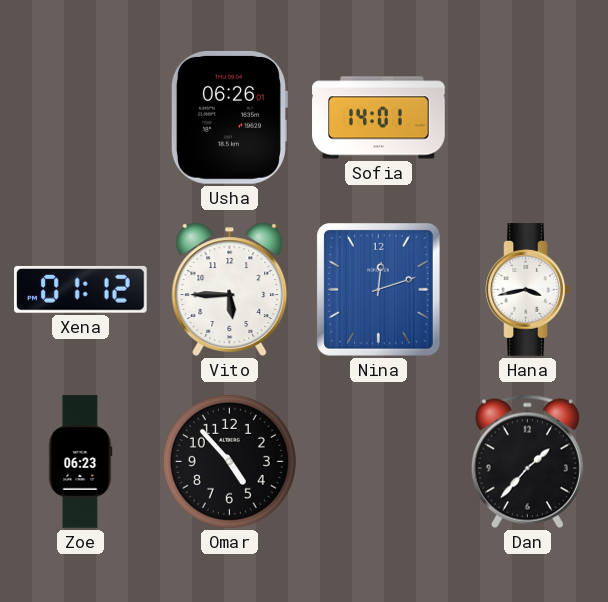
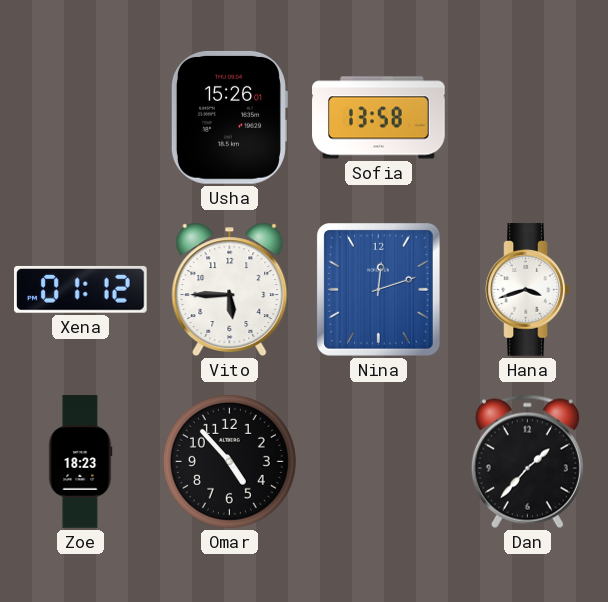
Usha: 06:26 -> 15:26
Sofia: 14:01 -> 13:58
Hana: 3:43 -> 3:42
Zoe: 06:23 -> 18:23
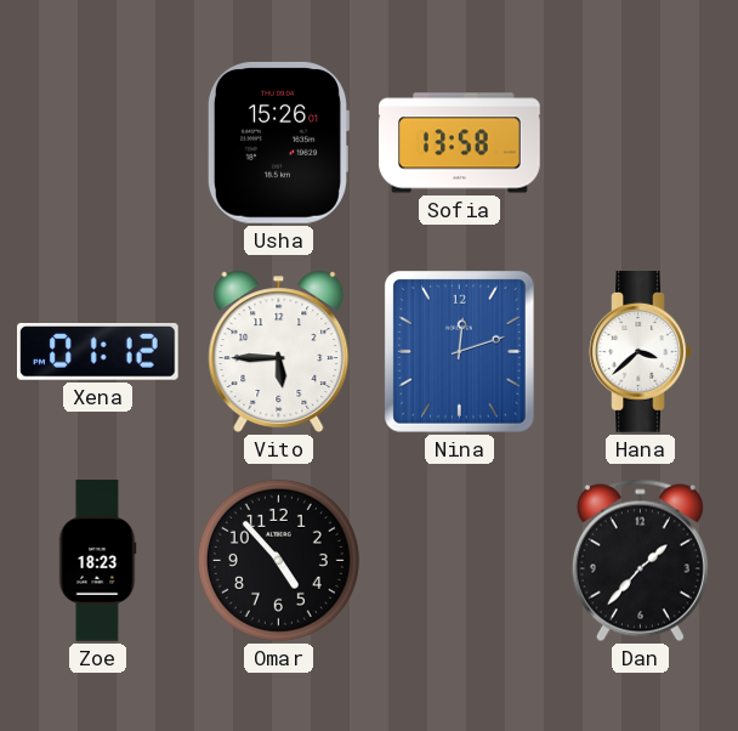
Hana: 3:42 -> 3:38
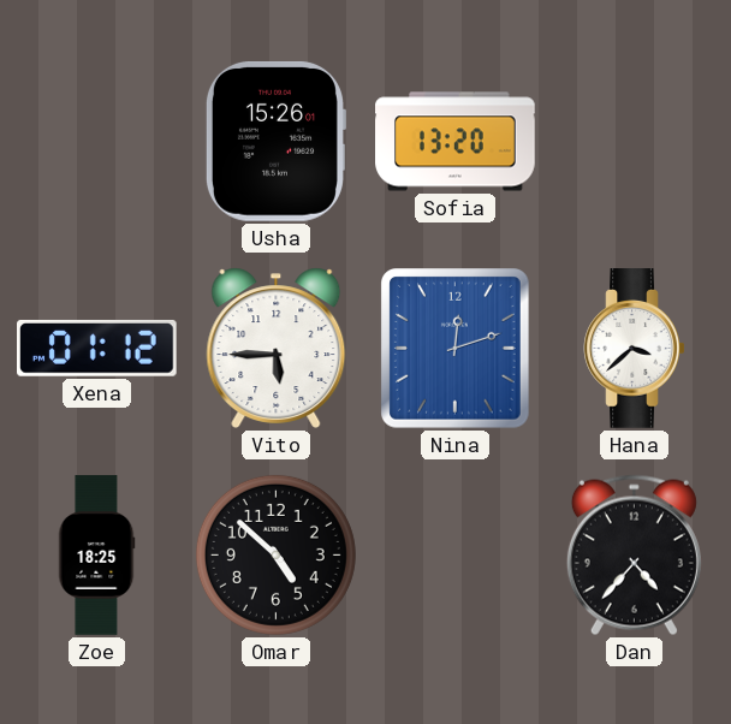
Sofia: 13:58 -> 13:20
Zoe: 18:23 -> 18:25
Omar: 4:53 -> 4:52
Dan: 1:37 -> 4:37
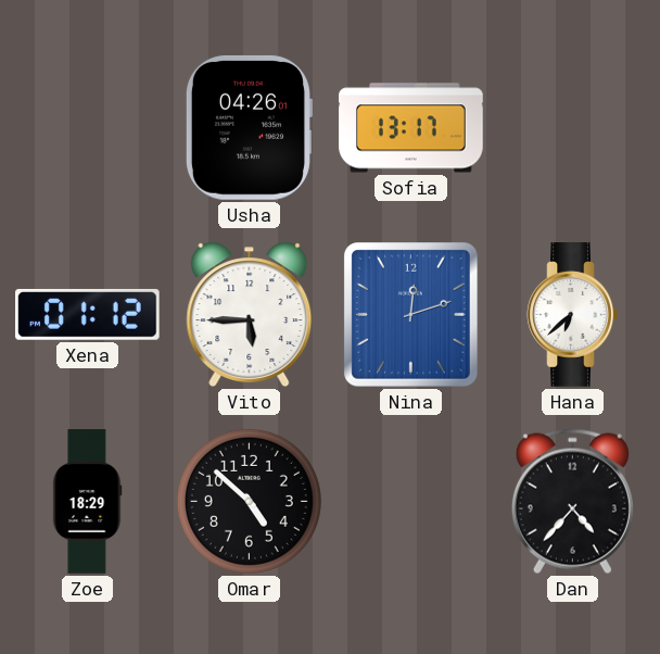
Usha: 15:26 -> 04:26
Sofia: 13:20 -> 13:17
Hana: 3:38 -> 6:38
Zoe: 18:25 -> 18:29
